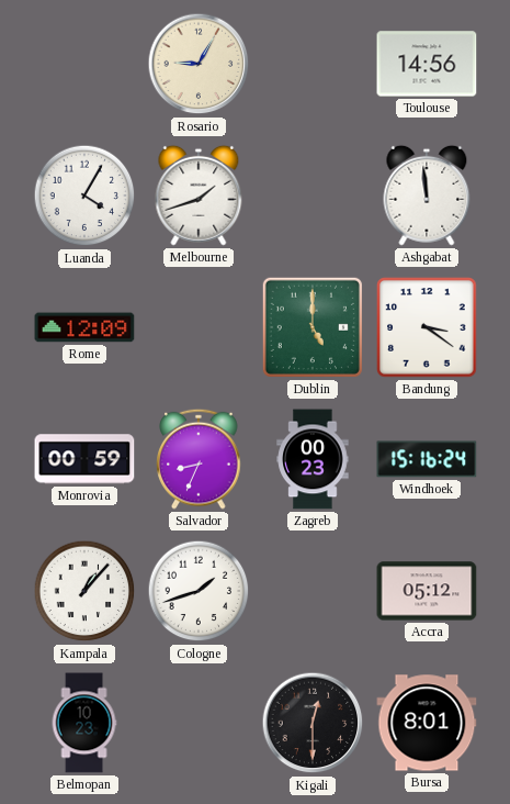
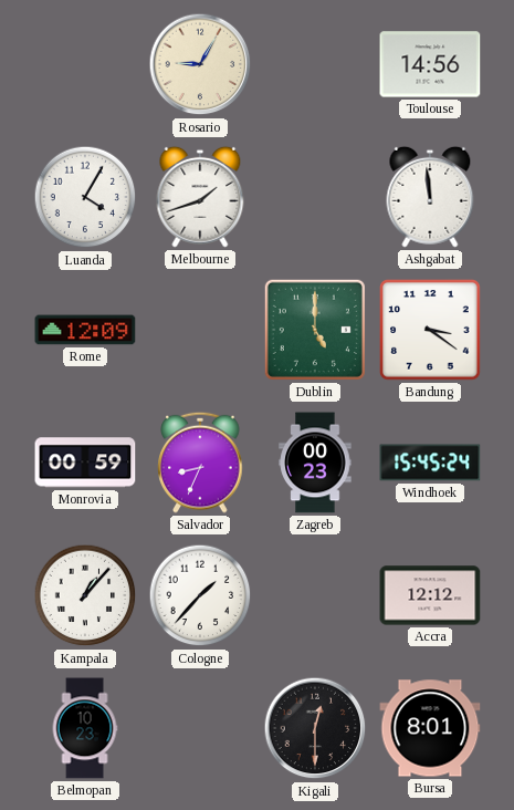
Windhoek: 15:16 -> 15:45
Cologne: 1:42 -> 1:37
Accra: 05:12 -> 12:12
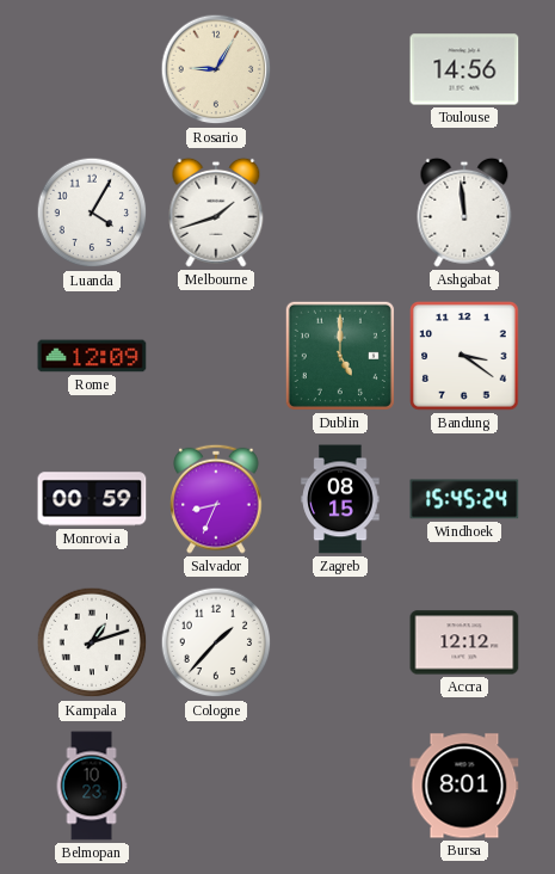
Zagreb: 00:23 -> 08:15
Kampala: 1:07 -> 1:12
Kigali: 12:30 -> none
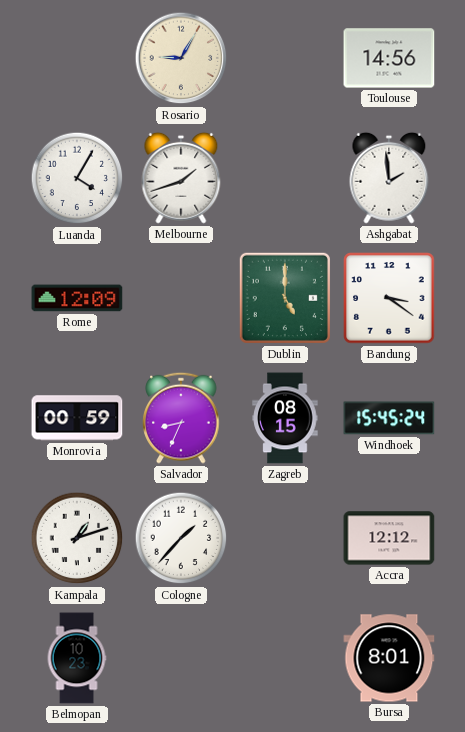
Ashgabat: 11:59 -> 1:59
